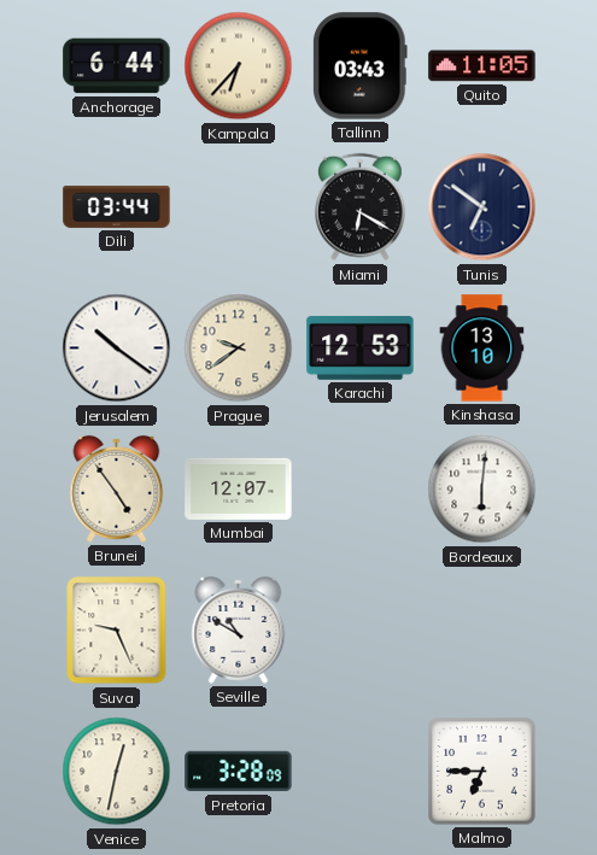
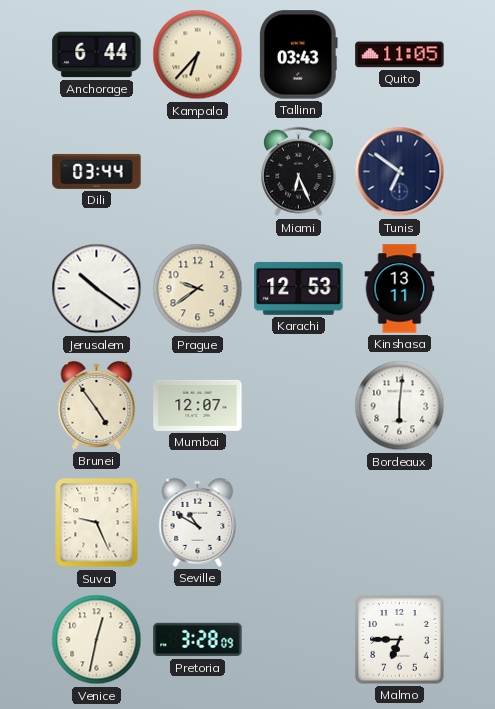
Miami: 6:20 -> 6:26
Kinshasa: 13:10 -> 13:11
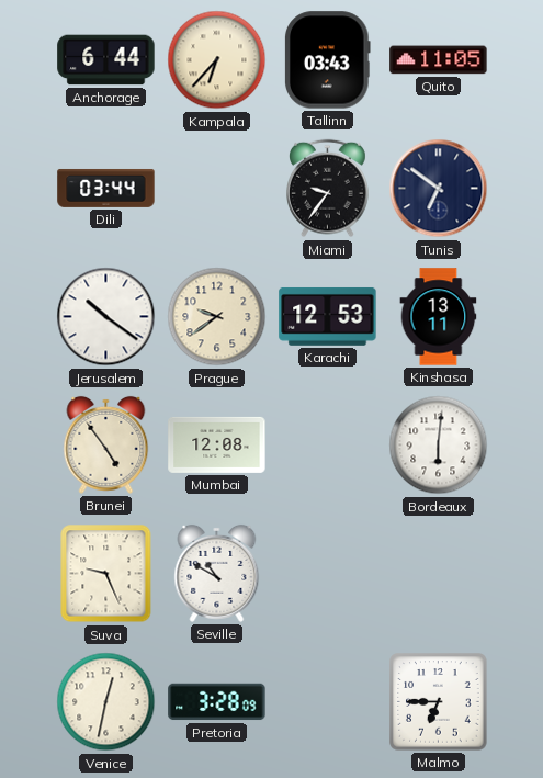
Miami: 6:26 -> 9:36
Mumbai: 12:07 -> 12:08
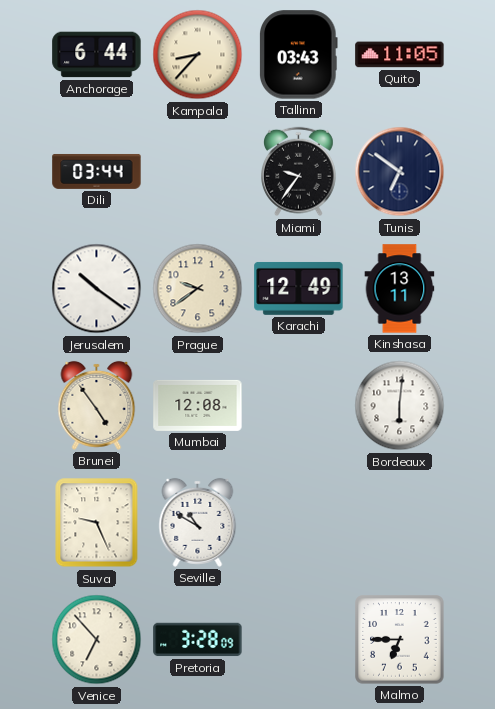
Kampala: 6:37 -> 8:37
Karachi: 12:53 -> 12:49
Venice: 12:32 -> 6:53
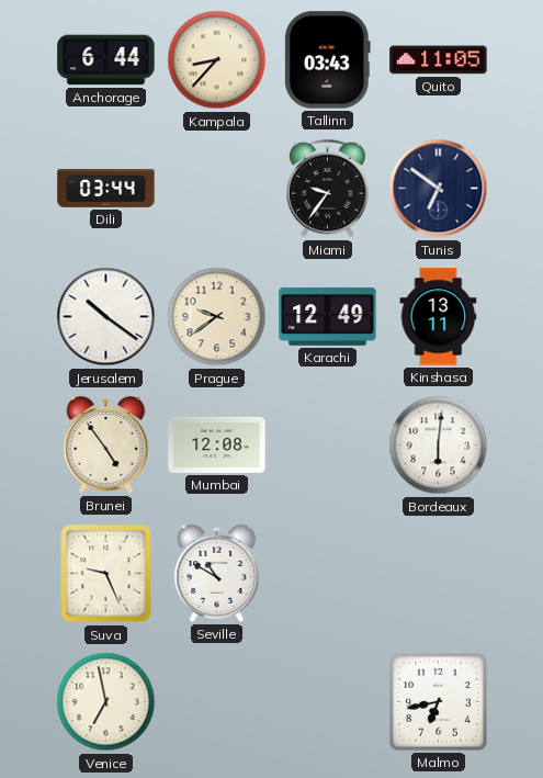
Venice: 6:53 -> 6:58
Pretoria: 3:28 -> none
Malmo: 6:45 -> 6:43
